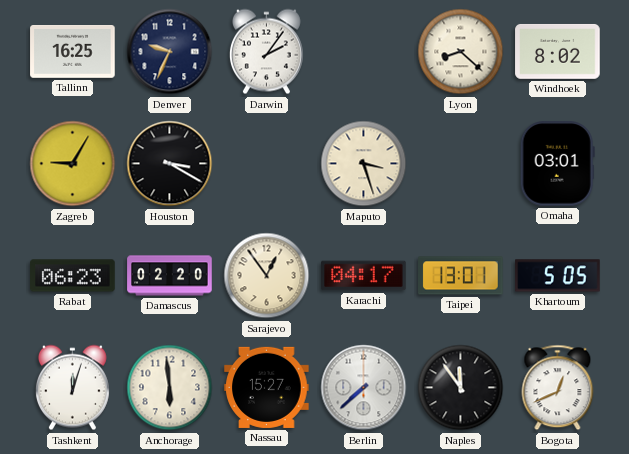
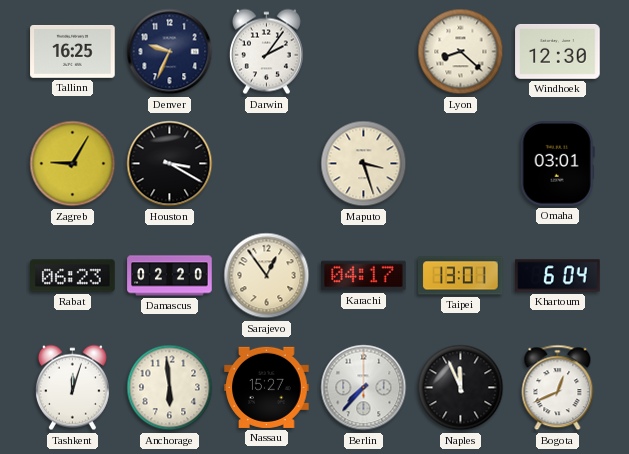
Windhoek: 8:02 -> 12:30
Khartoum: 5:05 -> 6:04
Berlin: 7:38 -> 7:37
Naples: 11:54 -> 11:56
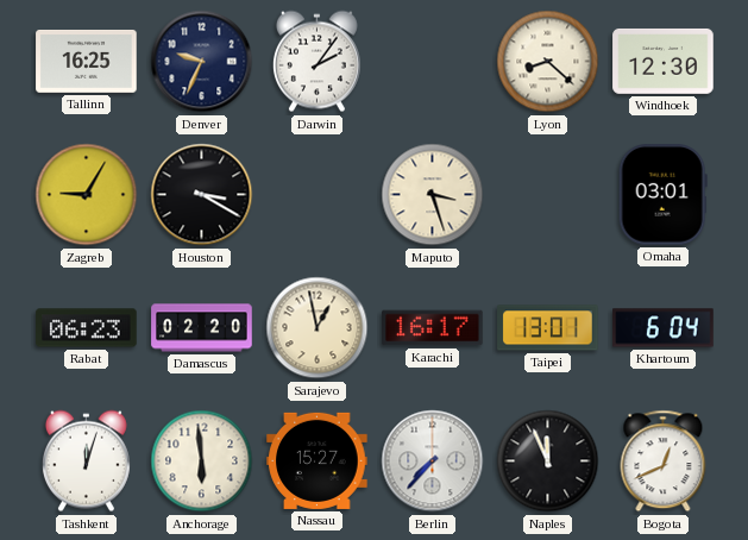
Sarajevo: 12:54 -> 12:58
Karachi: 04:17 -> 16:17
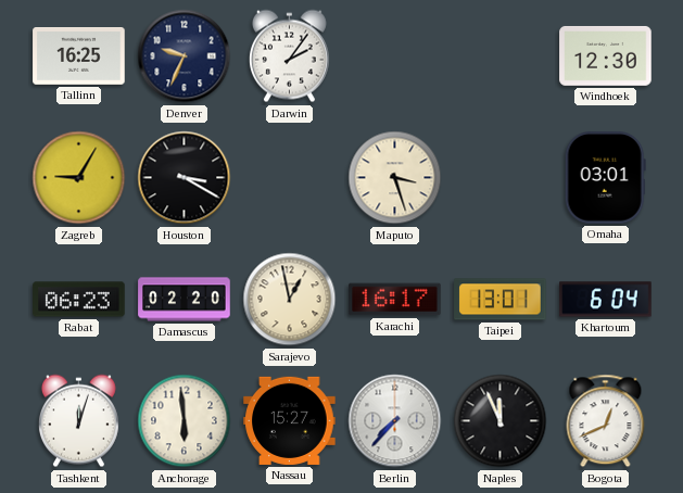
Lyon: 8:22 -> none
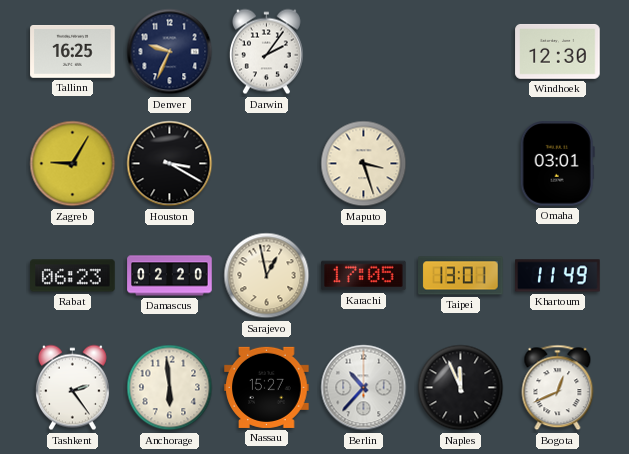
Karachi: 16:17 -> 17:05
Khartoum: 6:04 -> 11:49
Tashkent: 12:03 -> 2:24
Berlin: 7:37 -> 10:37
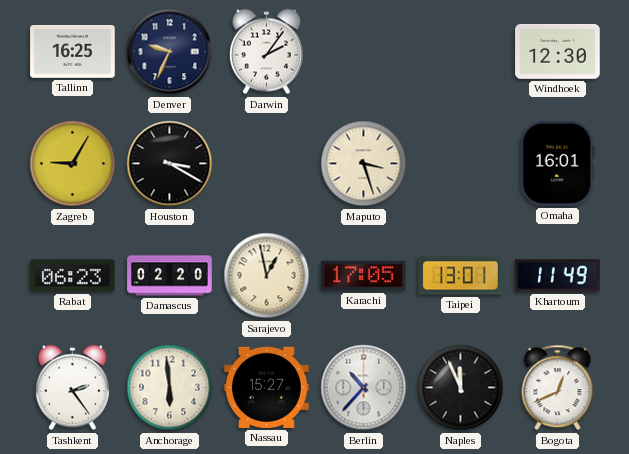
Omaha: 03:01 -> 16:01
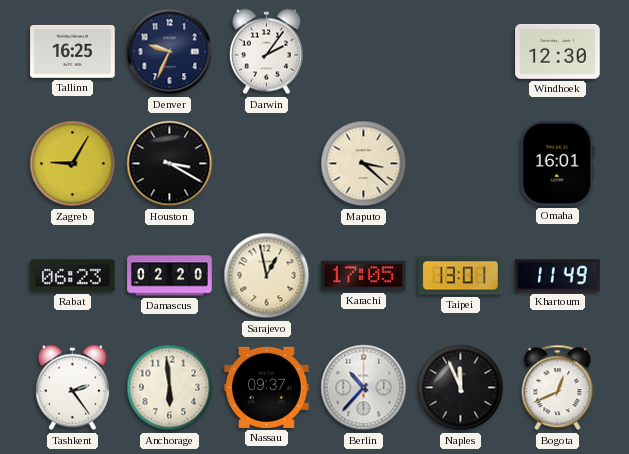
Maputo: 3:27 -> 3:22
Nassau: 15:27 -> 09:37
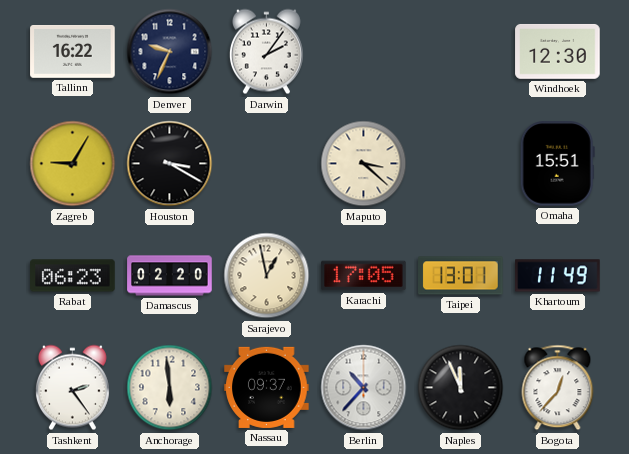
Tallinn: 16:25 -> 16:22
Omaha: 16:01 -> 15:51
Bogota: 12:41 -> 12:37
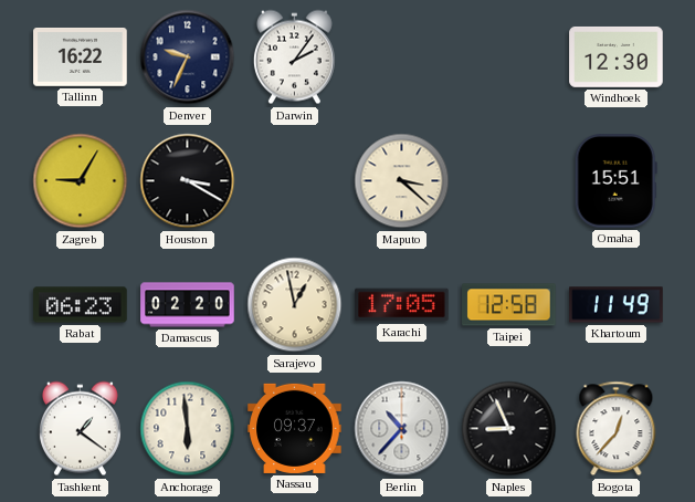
Taipei: 13:01 -> 12:58
Tashkent: 2:24 -> 1:21
Naples: 11:56 -> 8:56
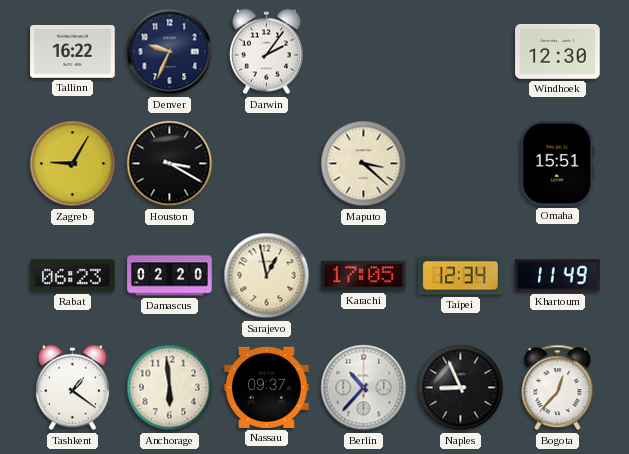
Taipei: 12:58 -> 12:34
